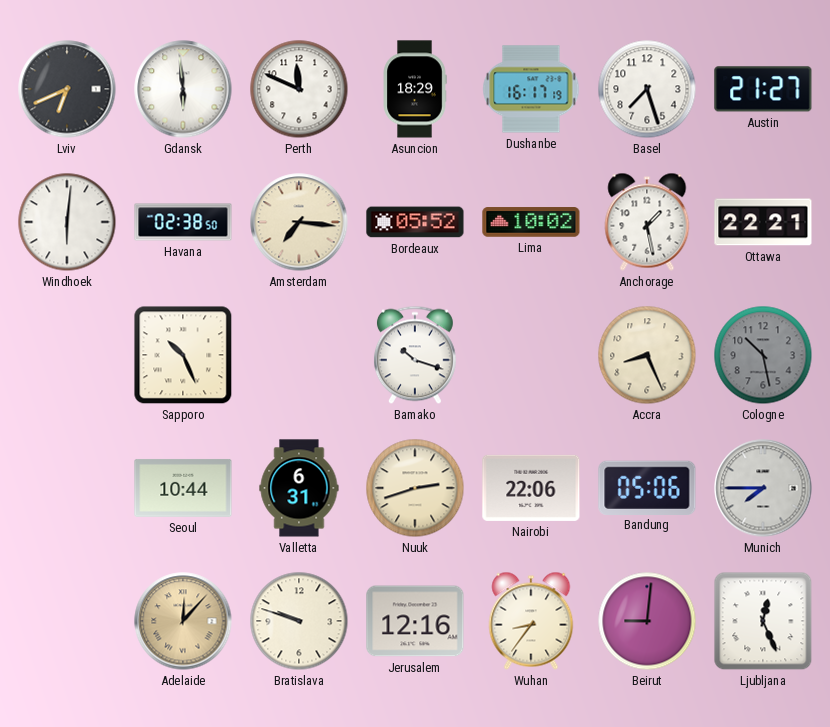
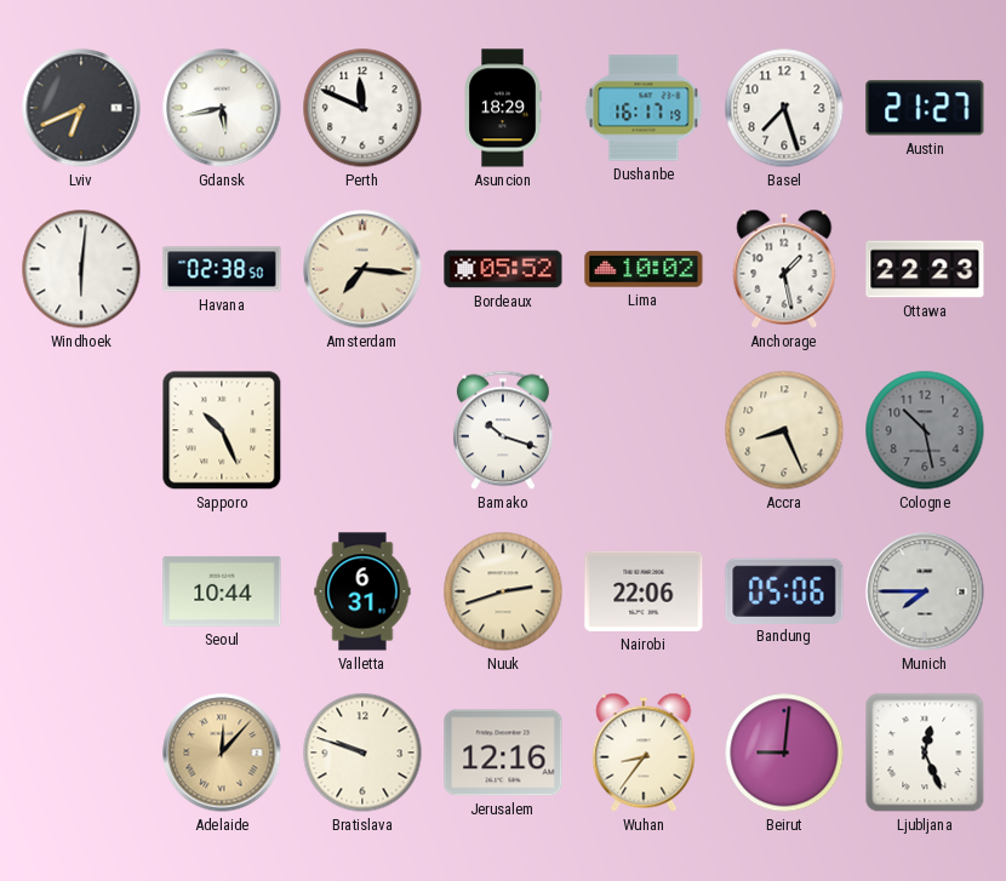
Gdansk: 5:59 -> 5:43
Ottawa: 22:21 -> 22:23
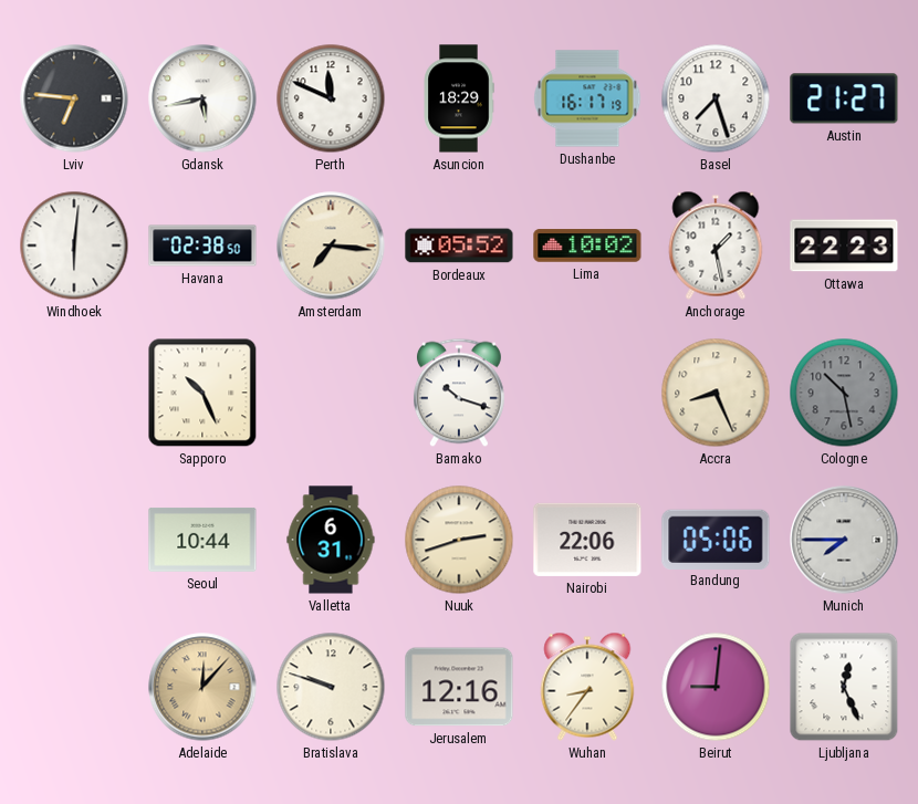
Lviv: 6:41 -> 6:46
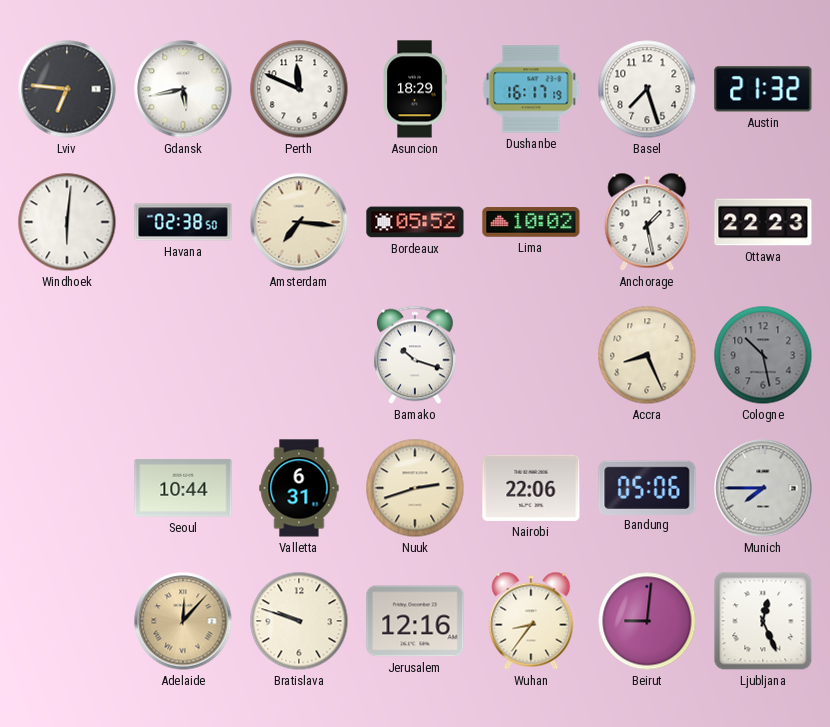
Austin: 21:27 -> 21:32
Sapporo: 10:26 -> none
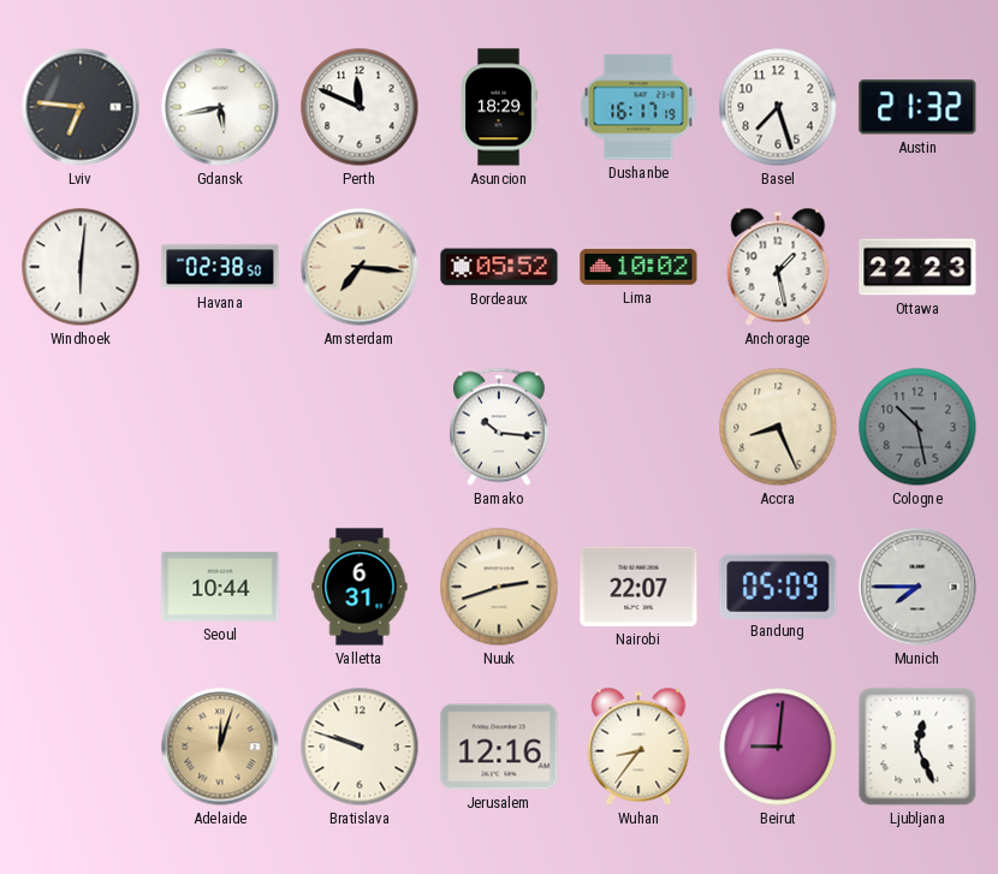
Bamako: 10:18 -> 10:16
Nairobi: 22:06 -> 22:07
Bandung: 05:06 -> 05:09
Adelaide: 12:07 -> 12:03
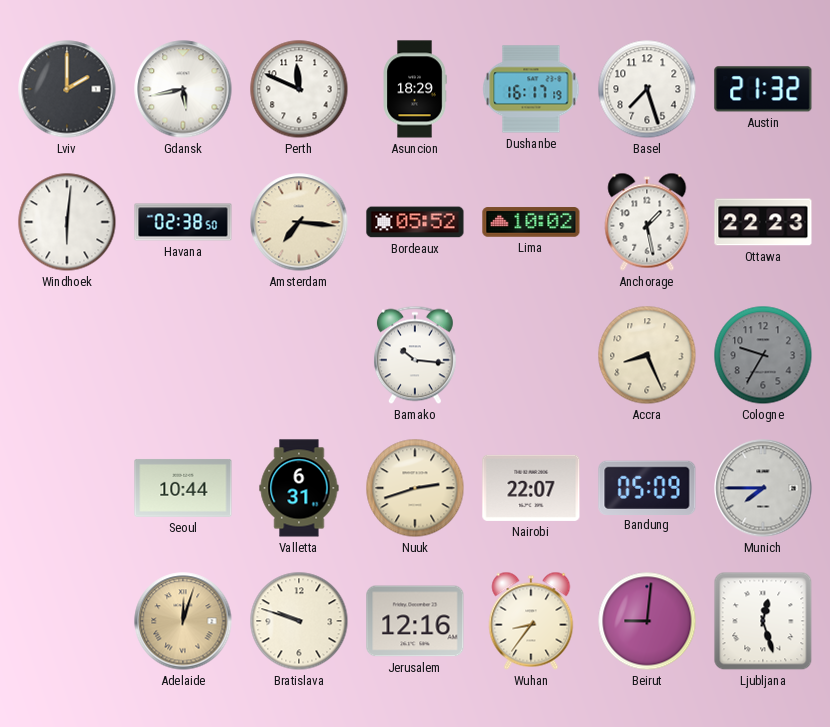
Lviv: 6:46 -> 2:00
Cologne: 10:28 -> 9:35
Ljubljana: 12:26 -> 12:27
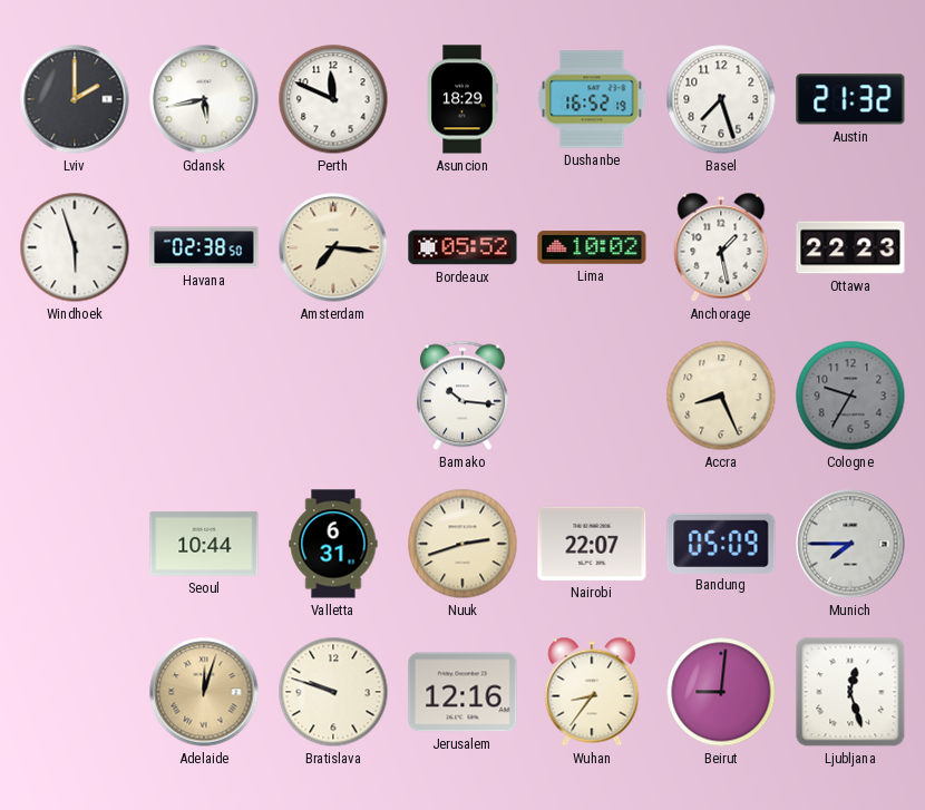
Dushanbe: 16:17 -> 16:52
Windhoek: 6:01 -> 5:57
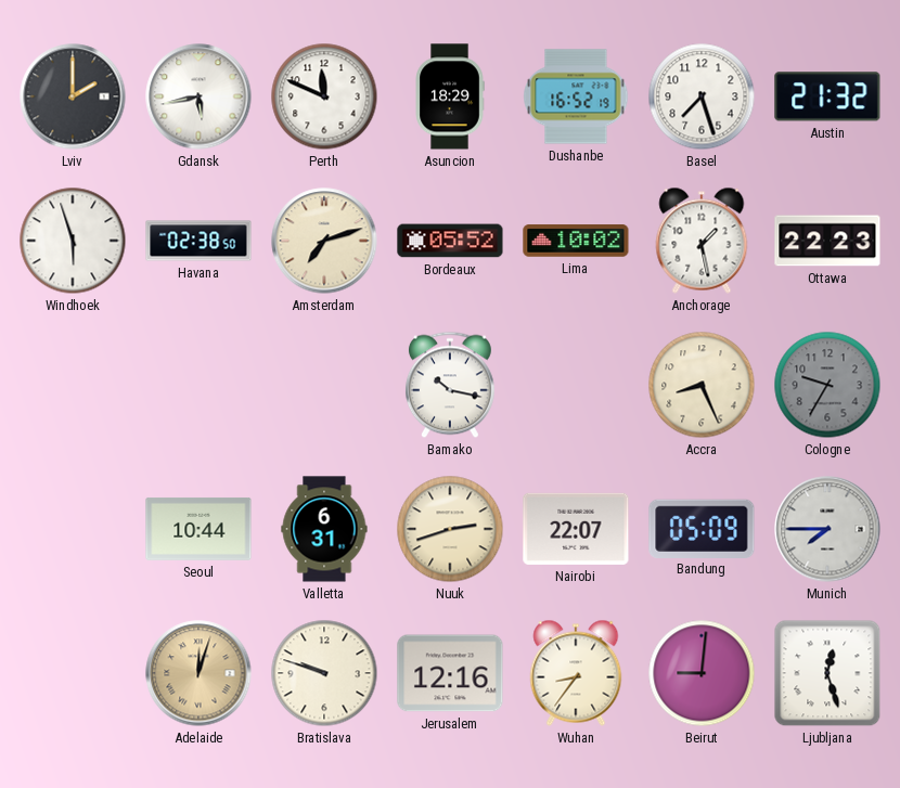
Amsterdam: 7:16 -> 7:12
Bamako: 10:16 -> 10:17
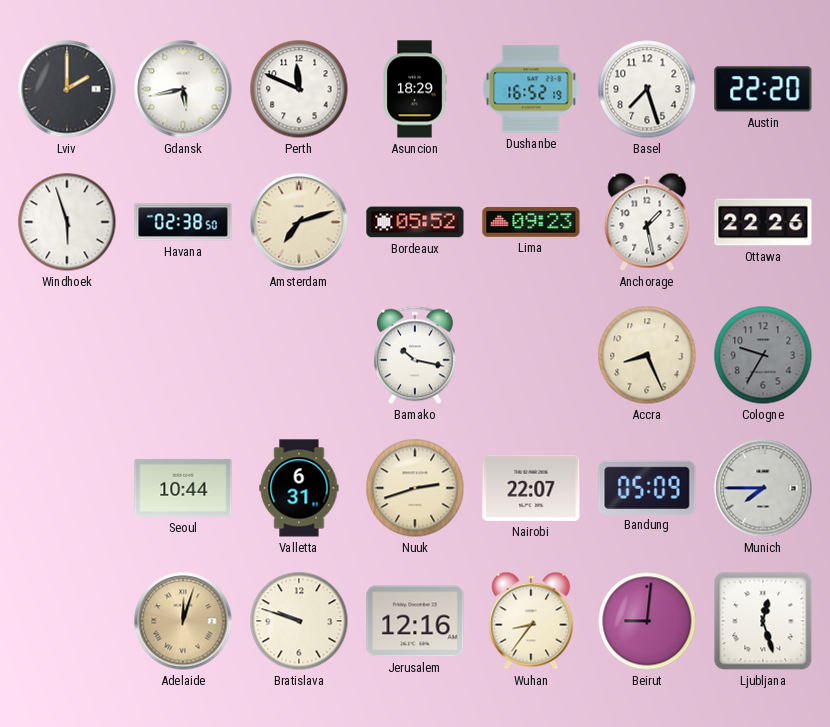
Austin: 21:32 -> 22:20
Lima: 10:02 -> 09:23
Ottawa: 22:23 -> 22:26
